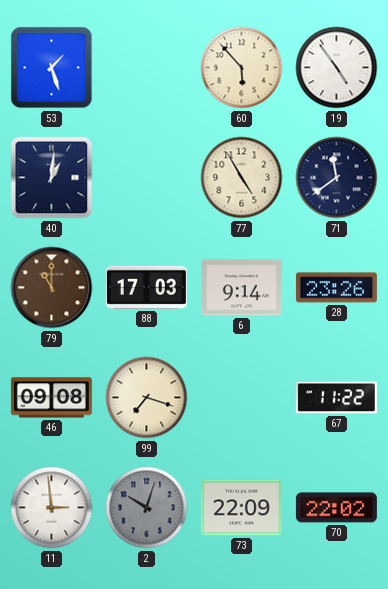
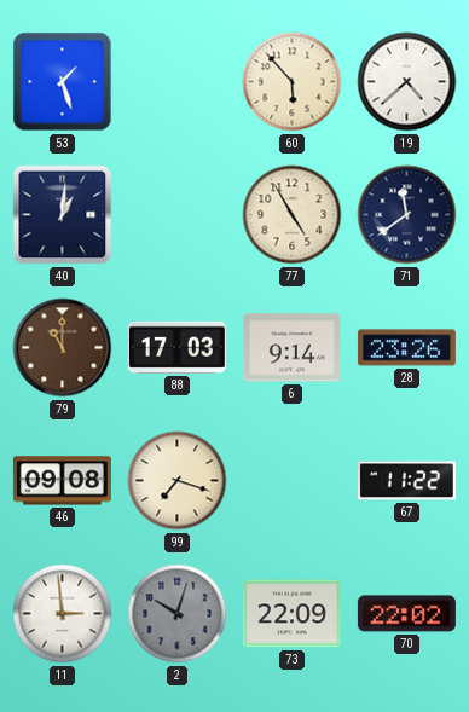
19: 4:54 -> 4:38
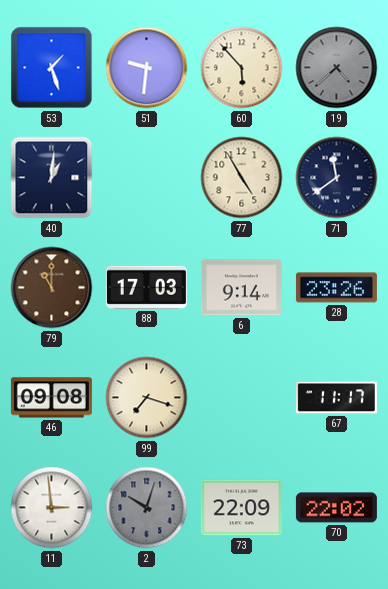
51: none -> 9:31
19 dial: white -> grey
67: 11:22 -> 11:17
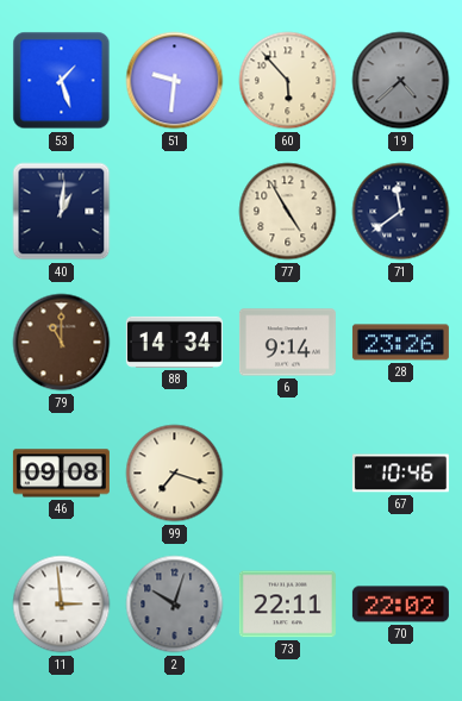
88: 17:03 -> 14:34
67: 11:17 -> 10:46
73: 22:09 -> 22:11
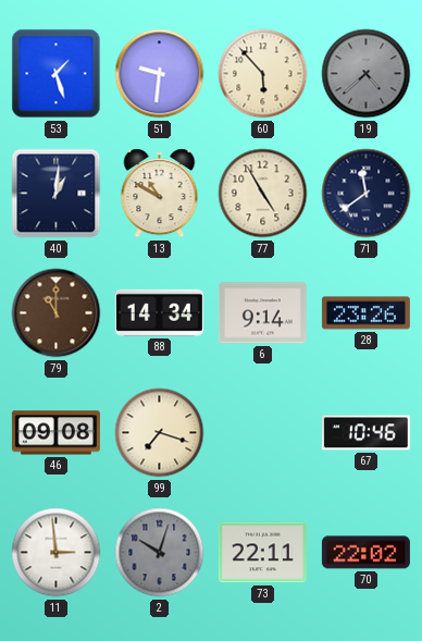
13: none -> 10:50
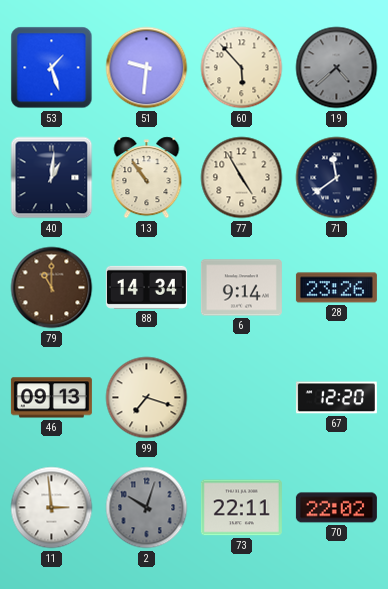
13: 10:50 -> 10:54
46: 09:08 -> 09:13
67: 10:46 -> 12:20
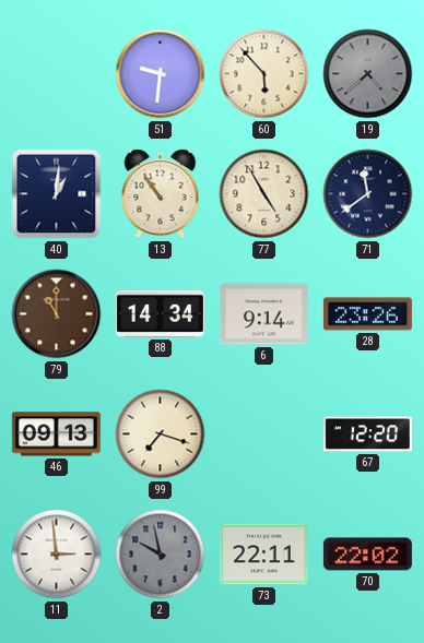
53: 1:27 -> none
2: 10:03 -> 9:58
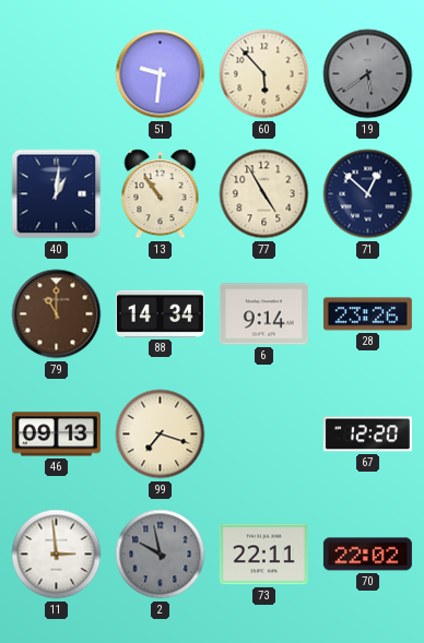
19: 4:38 -> 5:39
71: 11:39 -> 12:52
